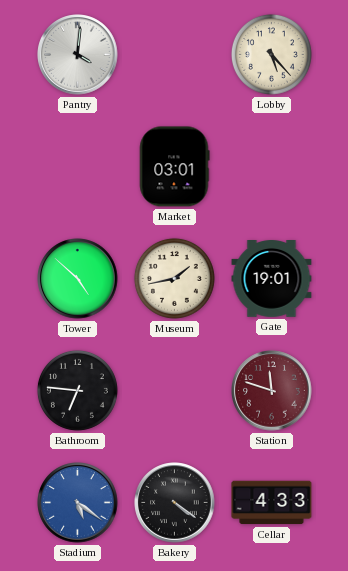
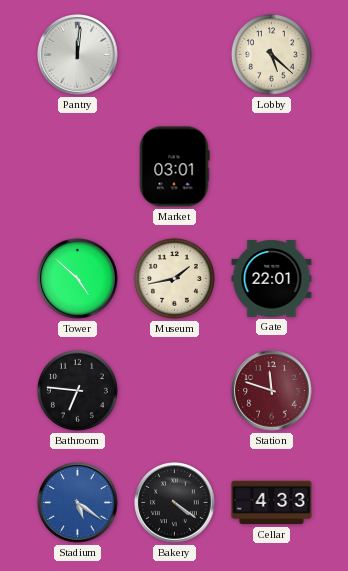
Pantry: 4:01 -> 12:01
Lobby: 5:23 -> 5:22
Gate: 19:01 -> 22:01
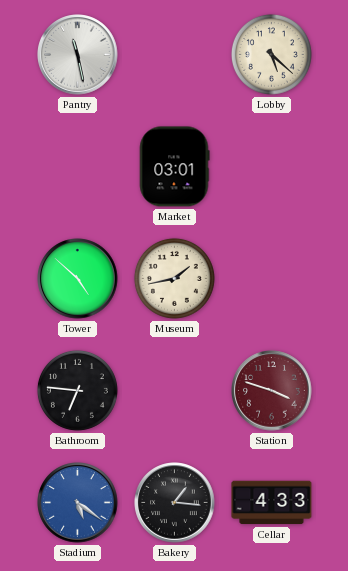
Pantry: 12:01 -> 11:28
Gate: 22:01 -> none
Station: 11:48 -> 3:48
Bakery: 4:21 -> 1:16
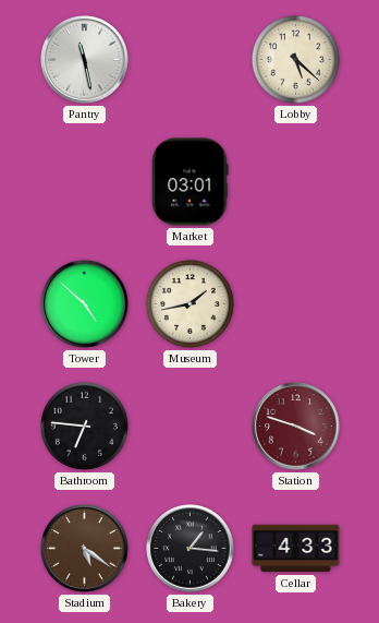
Stadium dial: blue -> brown
